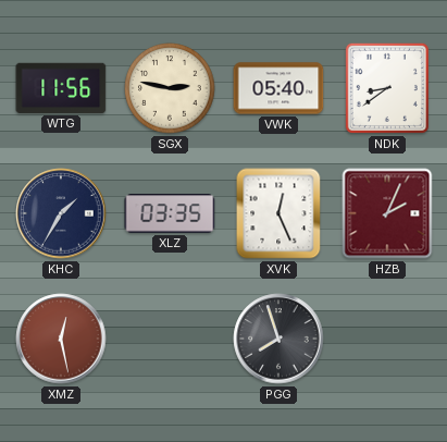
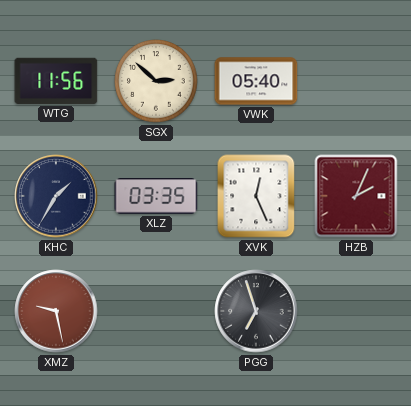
SGX: 2:47 -> 2:52
NDK: 8:39 -> none
XMZ: 12:28 -> 9:28
PGG: 7:57 -> 6:57
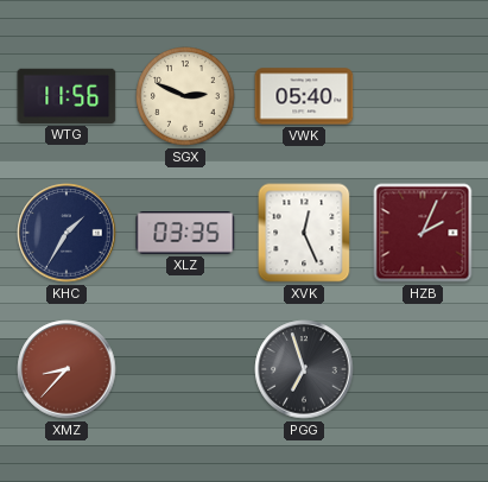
SGX: 2:52 -> 2:49
XMZ: 9:28 -> 8:37
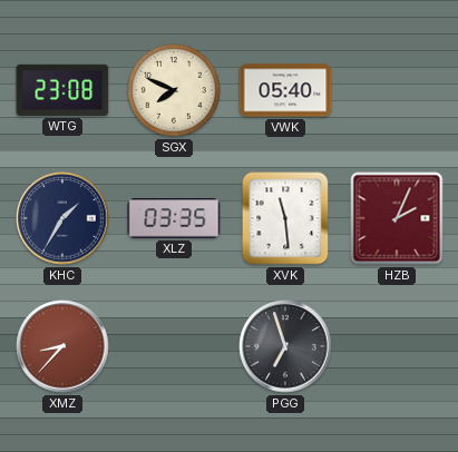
WTG: 11:56 -> 23:08
SGX: 2:49 -> 7:49
XVK: 12:26 -> 11:29
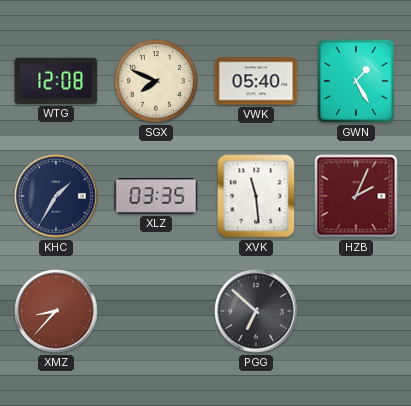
WTG: 23:08 -> 12:08
GWN: none -> 1:25
PGG: 6:57 -> 6:52
